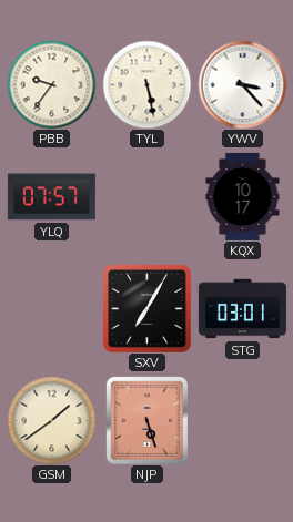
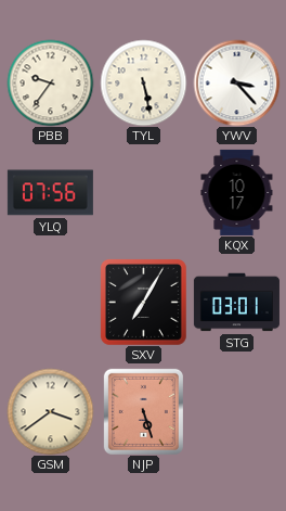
YLQ: 07:57 -> 07:56
GSM: 1:39 -> 3:39
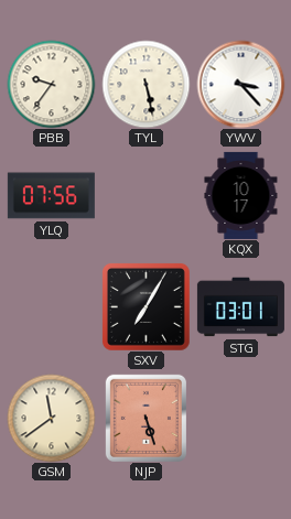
GSM: 3:39 -> 11:39
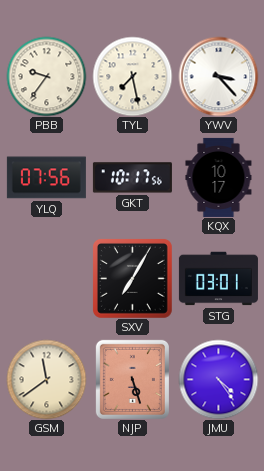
TYL: 5:28 -> 7:28
GKT: none -> 10:17
JMU: none -> 4:24
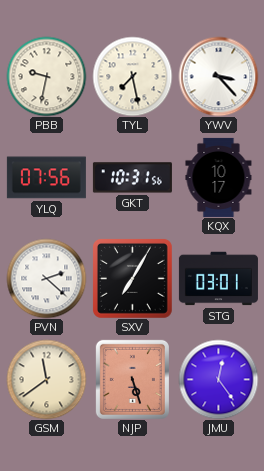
PBB: 9:36 -> 9:32
GKT: 10:17 -> 10:31
PVN: none -> 2:22
JMU: 4:24 -> 12:24
